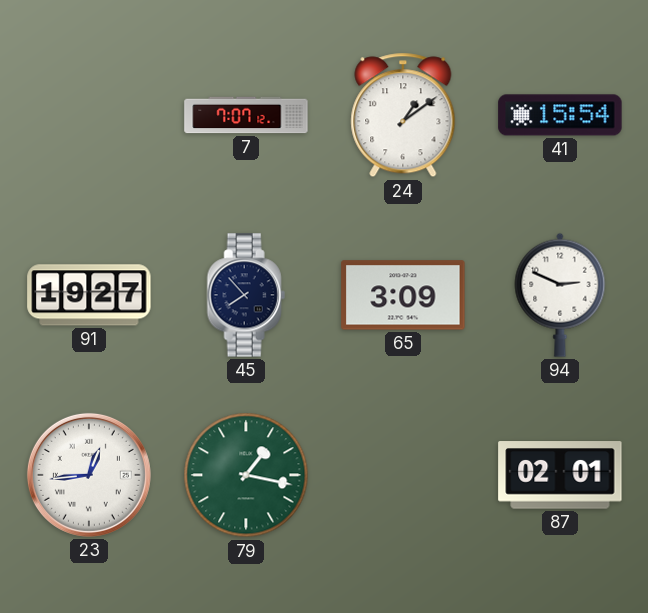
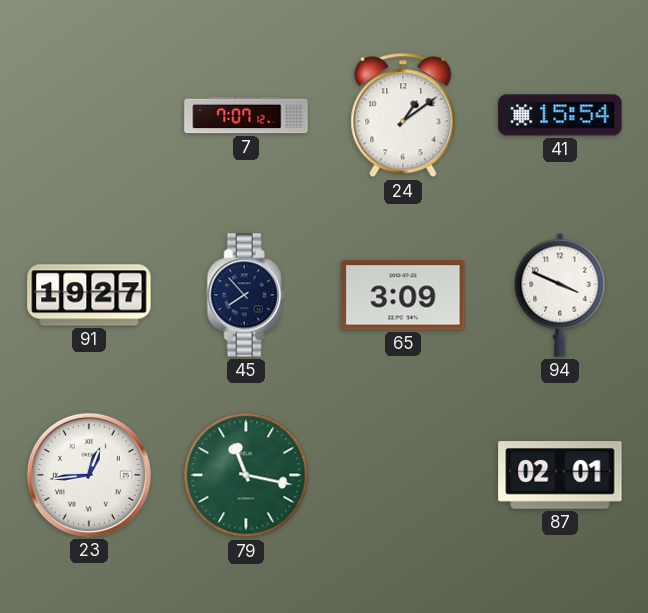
94: 2:49 -> 3:49
79: 1:17 -> 11:17
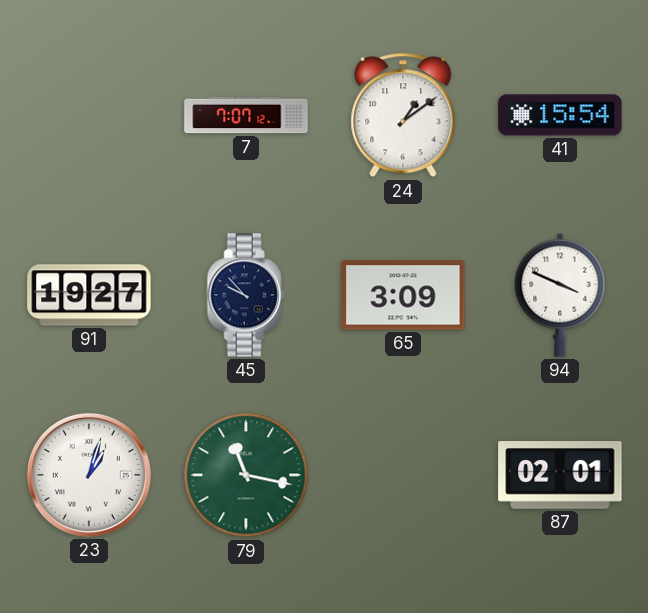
45: 7:53 -> 9:53
23: 12:44 -> 1:03
